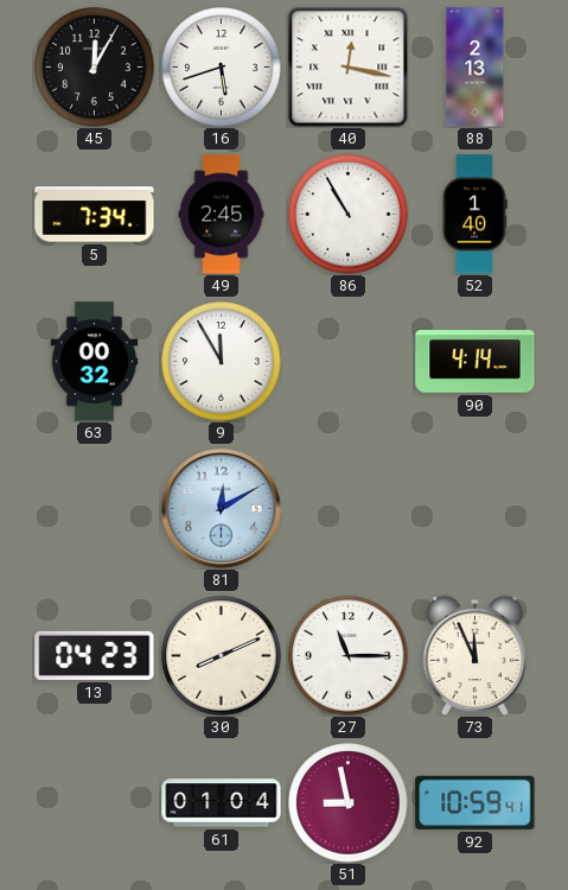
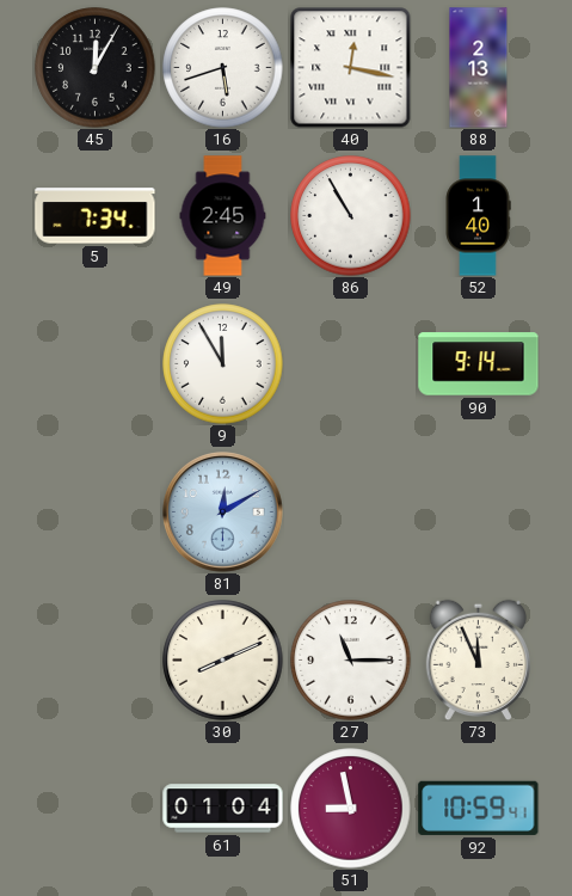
63: 00:32 -> none
90: 4:14 -> 9:14
13: 04:23 -> none
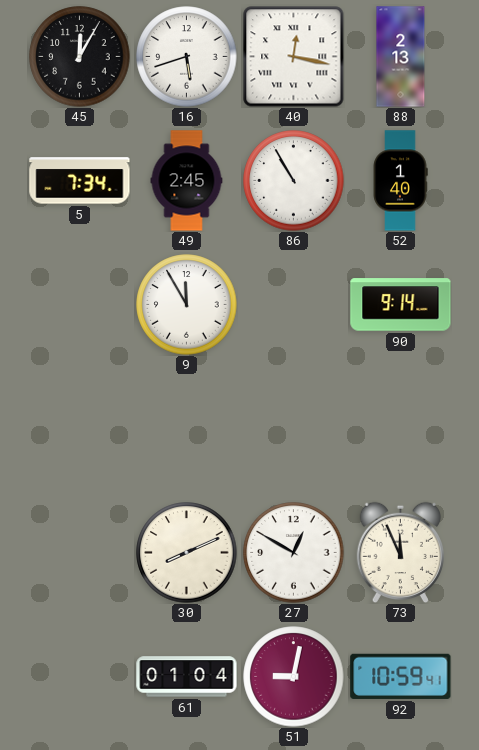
81: 12:10 -> none
27: 11:15 -> 12:50
51: 8:58 -> 9:02
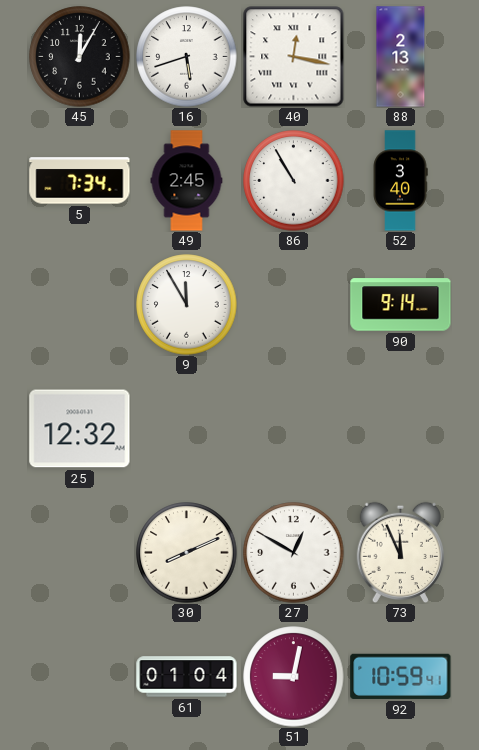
52: 1:40 -> 3:40
25: none -> 12:32
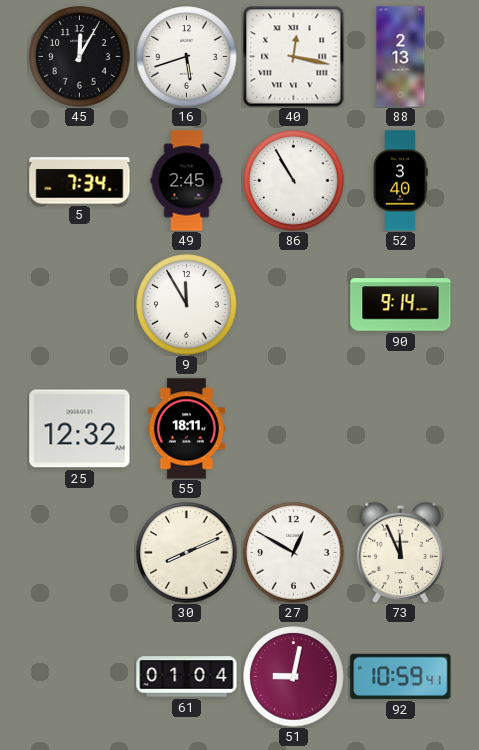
55: none -> 18:11
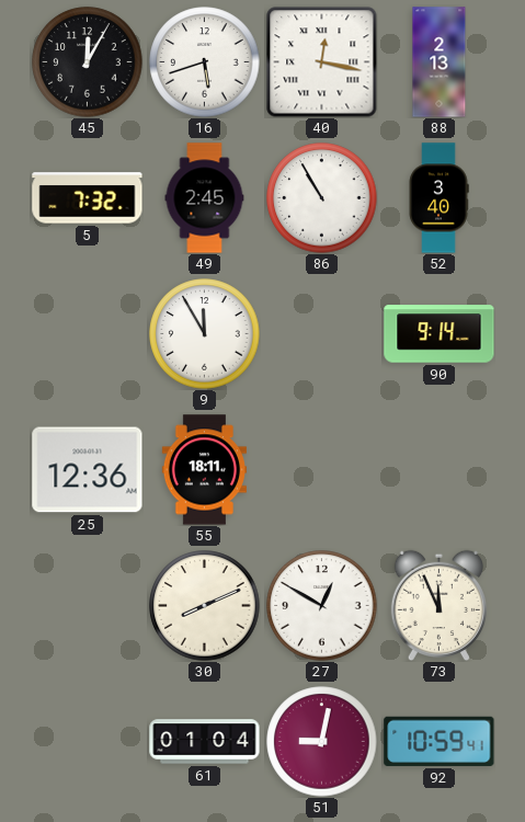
5: 7:34 -> 7:32
25: 12:32 -> 12:36
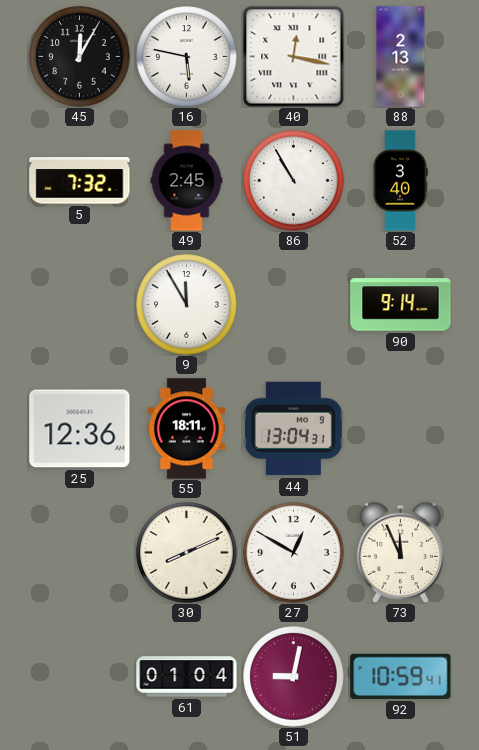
16: 5:42 -> 5:47
44: none -> 13:04
